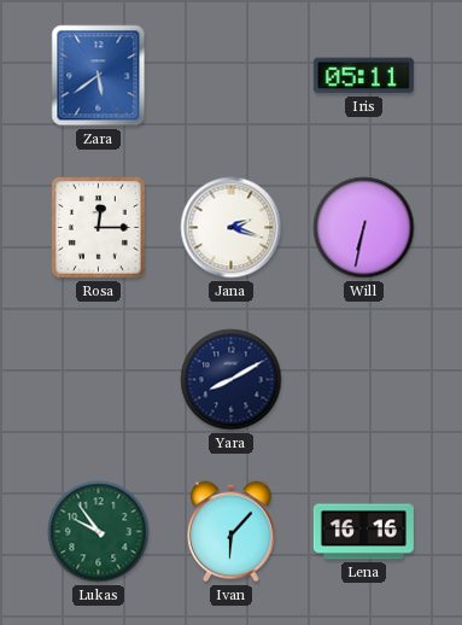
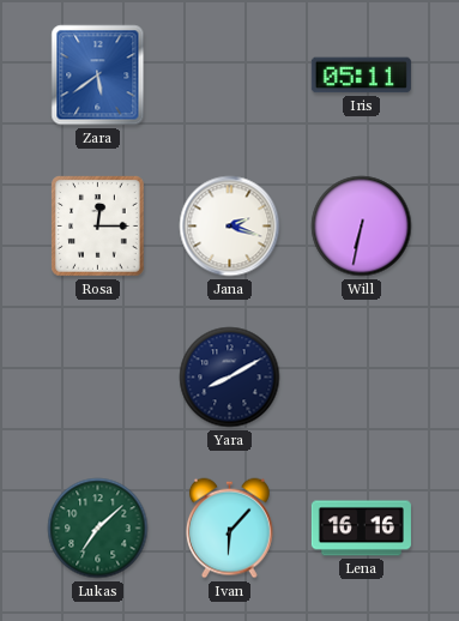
Lukas: 9:54 -> 7:08
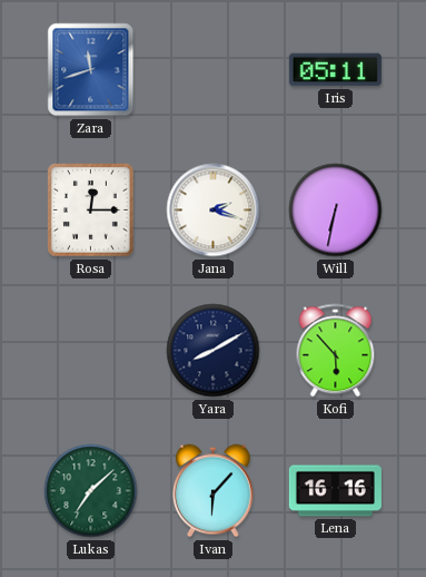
Zara: 5:39 -> 11:42
Kofi: none -> 5:53
